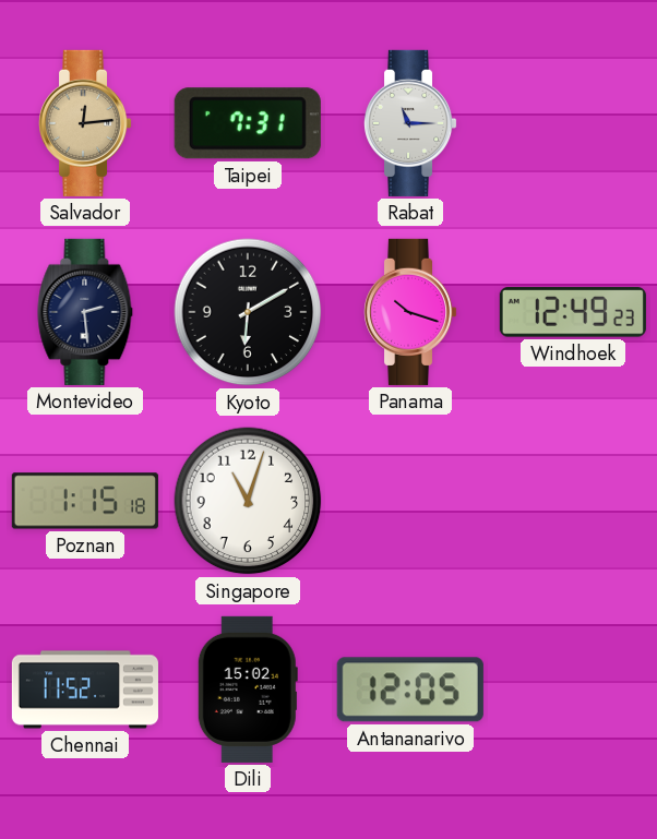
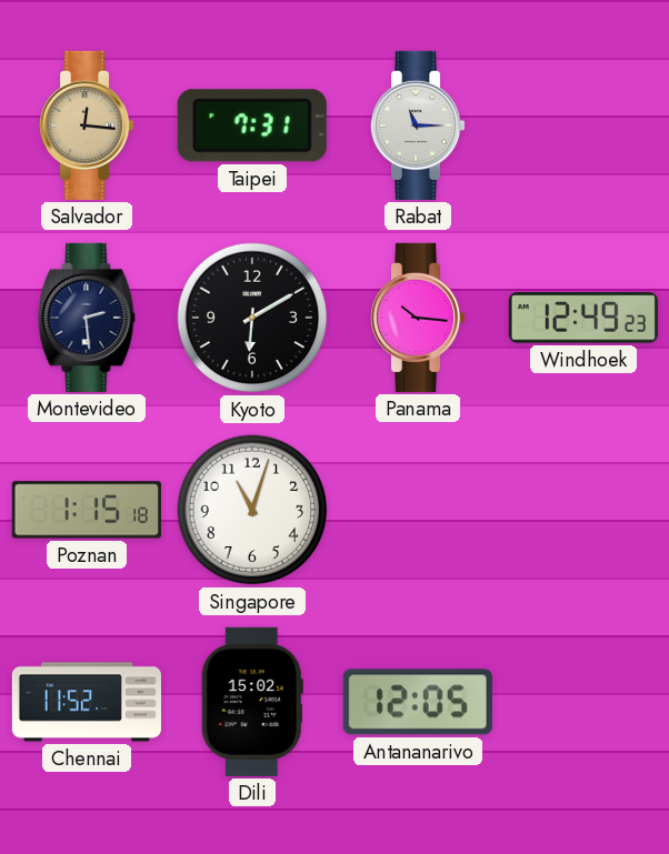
Salvador: 12:14 -> 12:16
Panama: 10:18 -> 10:16
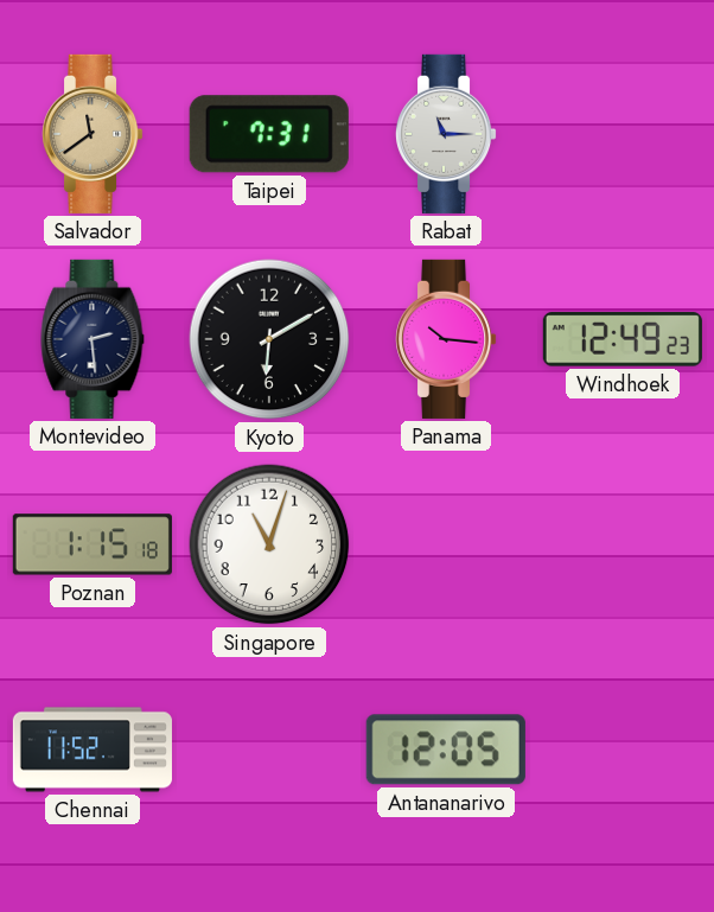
Salvador: 12:16 -> 11:39
Dili: 15:02 -> none
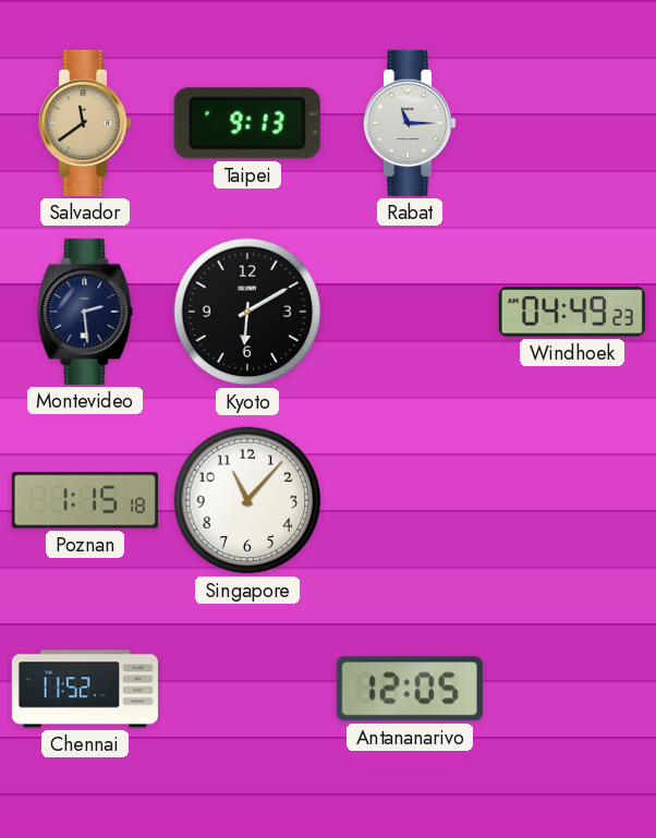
Taipei: 7:31 -> 9:13
Panama: 10:16 -> none
Windhoek: 12:49 -> 04:49
Singapore: 11:03 -> 11:07
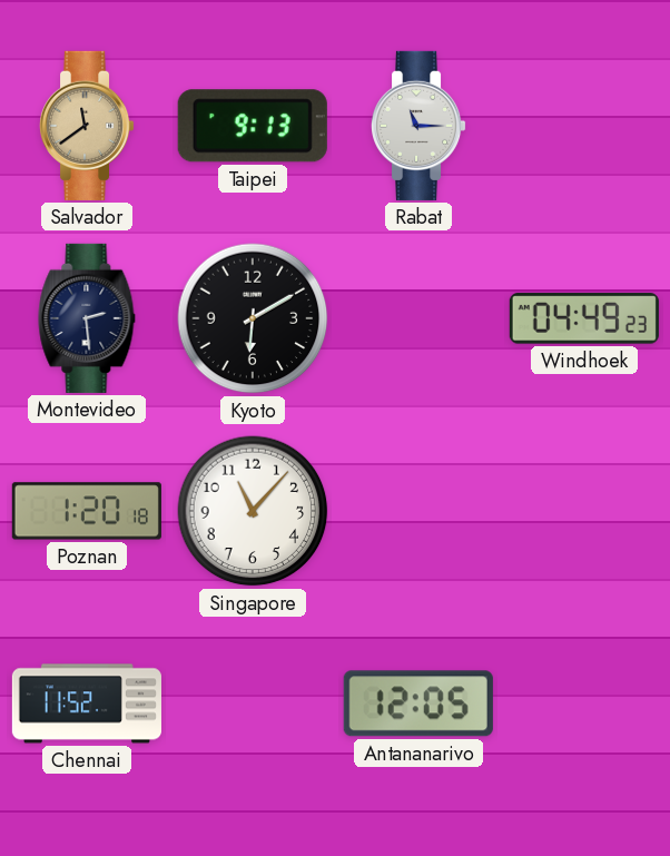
Poznan: 1:15 -> 1:20
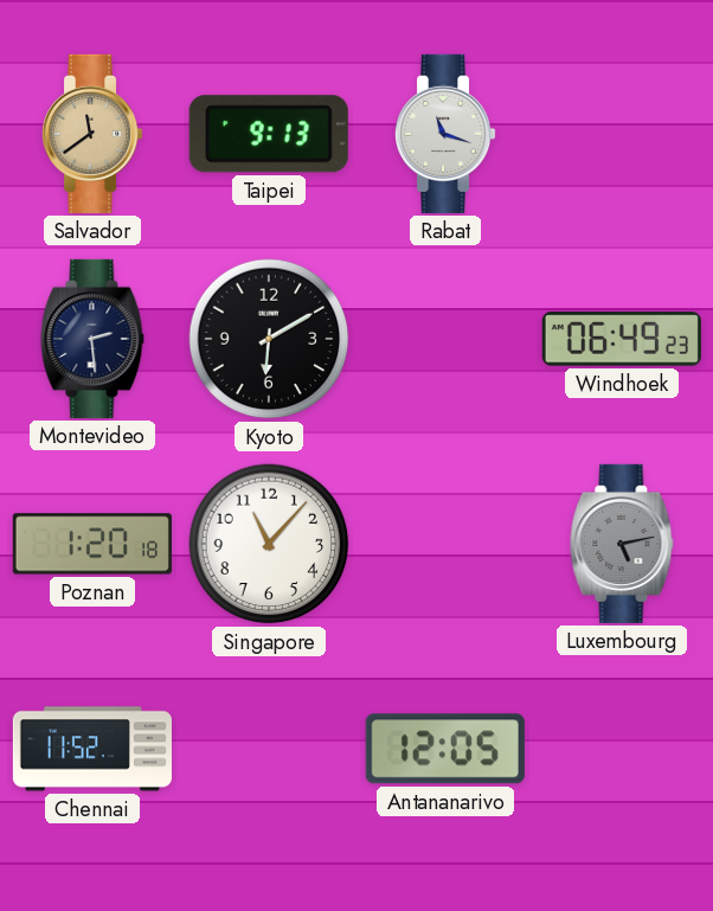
Rabat: 11:15 -> 11:18
Windhoek: 04:49 -> 06:49
Luxembourg: none -> 5:13
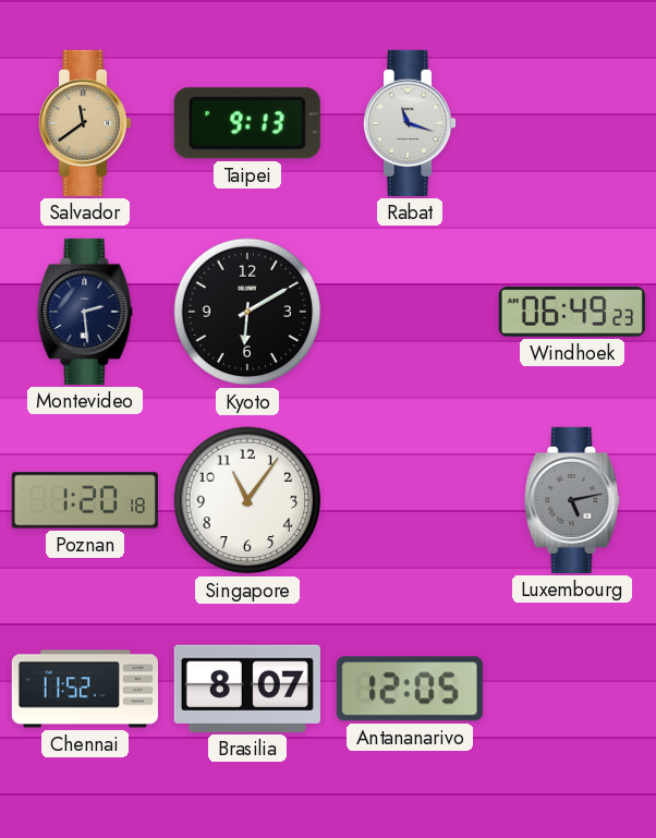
Singapore: 11:07 -> 11:06
Brasilia: none -> 8:07
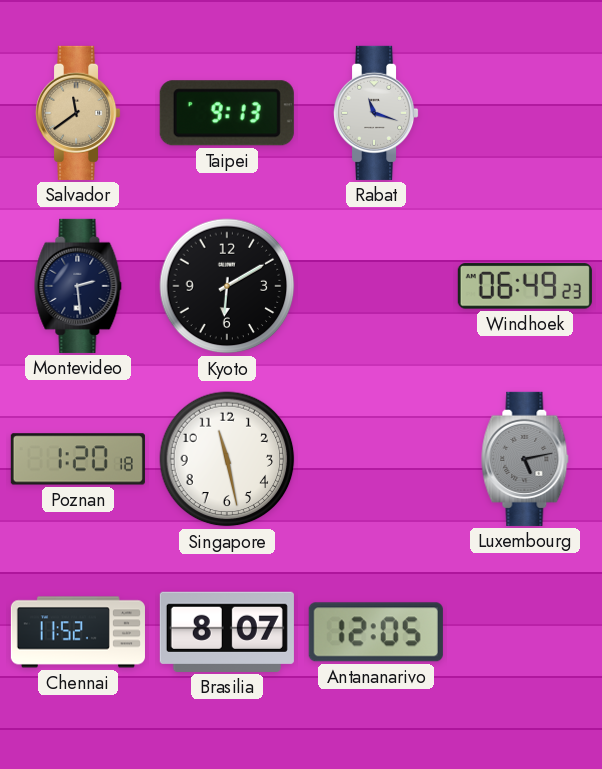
Singapore: 11:06 -> 11:28
